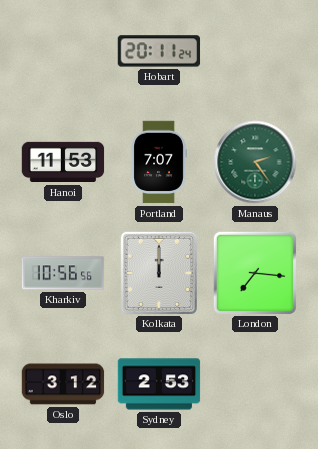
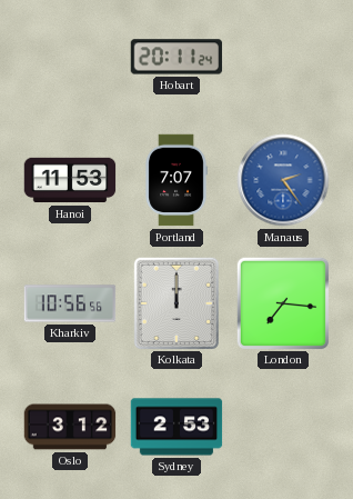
Manaus dial: green -> blue
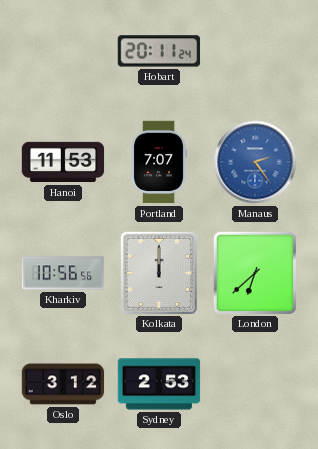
London: 7:16 -> 6:38
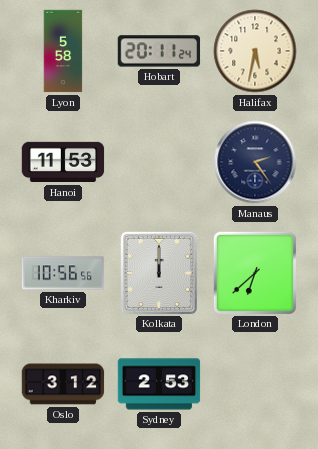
Lyon: none -> 5:58
Halifax: none -> 5:32
Portland: 7:07 -> none
Manaus dial: blue -> navy
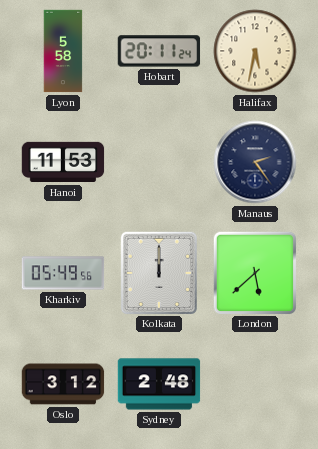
Kharkiv: 10:56 -> 05:49
London: 6:38 -> 5:38
Sydney: 2:53 -> 2:48
